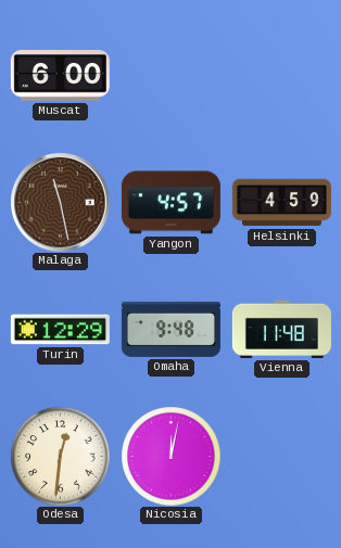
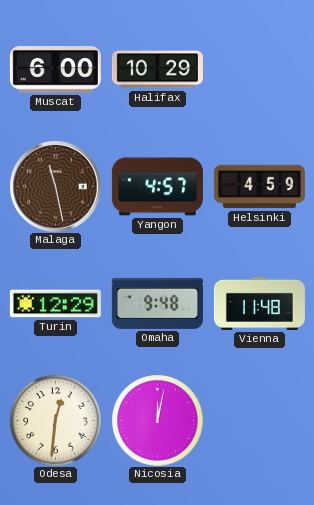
Halifax: none -> 10:29
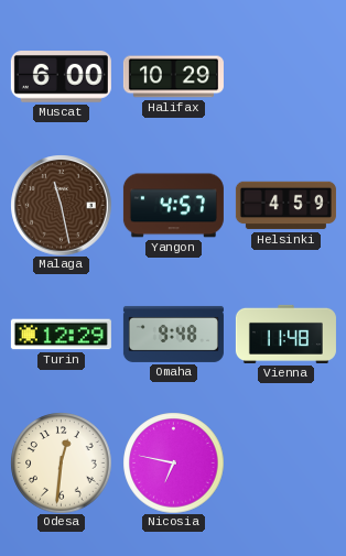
Nicosia: 12:02 -> 6:47
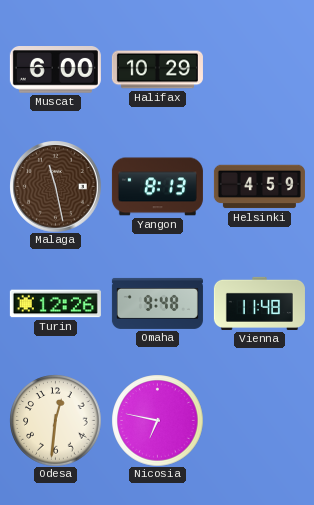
Yangon: 4:57 -> 8:13
Turin: 12:29 -> 12:26
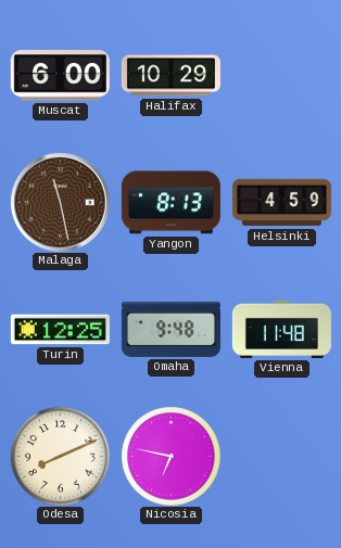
Turin: 12:26 -> 12:25
Odesa: 12:31 -> 8:11
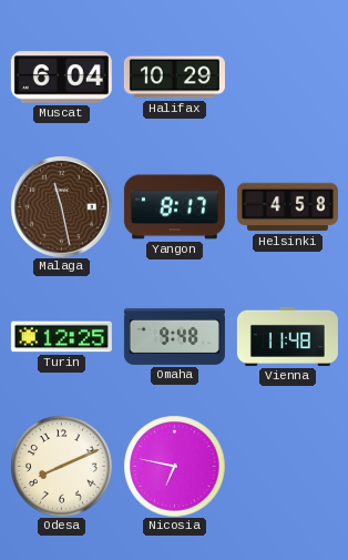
Muscat: 6:00 -> 6:04
Yangon: 8:13 -> 8:17
Helsinki: 4:59 -> 4:58
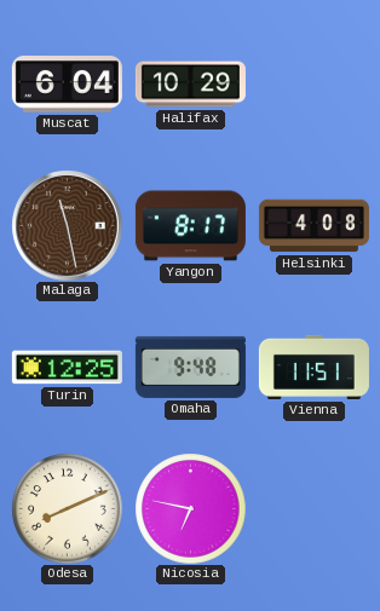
Helsinki: 4:58 -> 4:08
Vienna: 11:48 -> 11:51
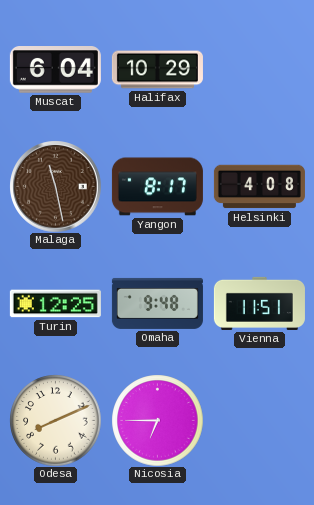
Nicosia: 6:47 -> 6:45
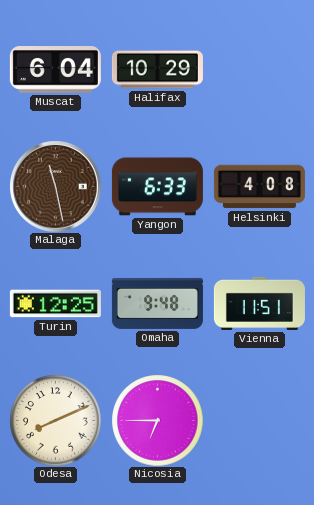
Yangon: 8:17 -> 6:33
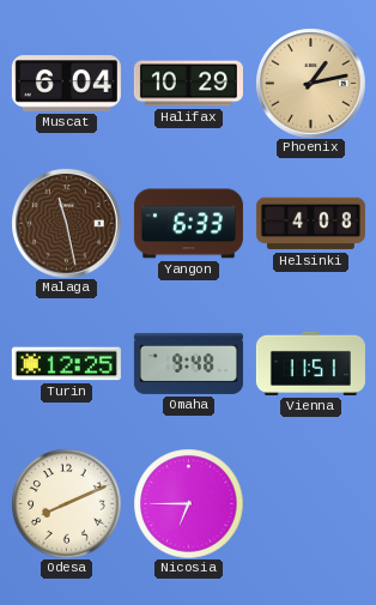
Phoenix: none -> 1:13
